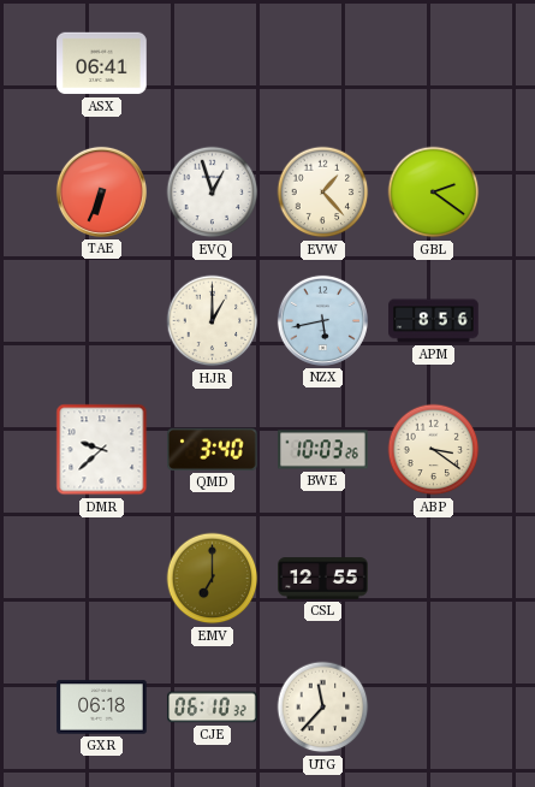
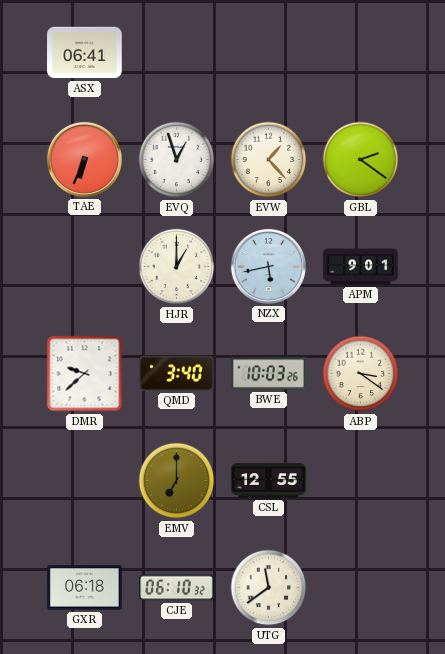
APM: 8:56 -> 9:01
UTG: 11:37 -> 11:39
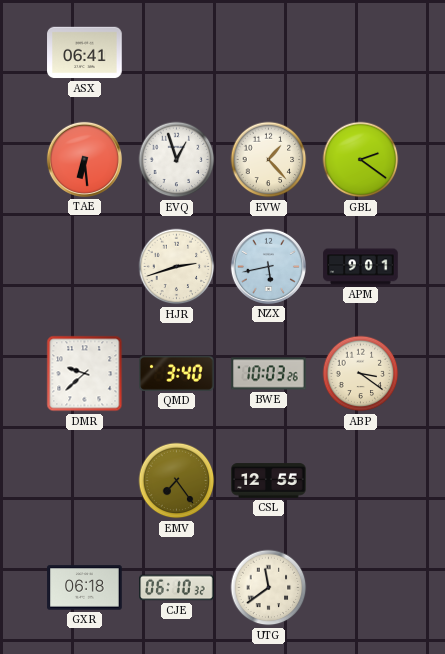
TAE: 6:34 -> 6:29
HJR: 1:00 -> 2:42
EMV: 7:00 -> 7:24
